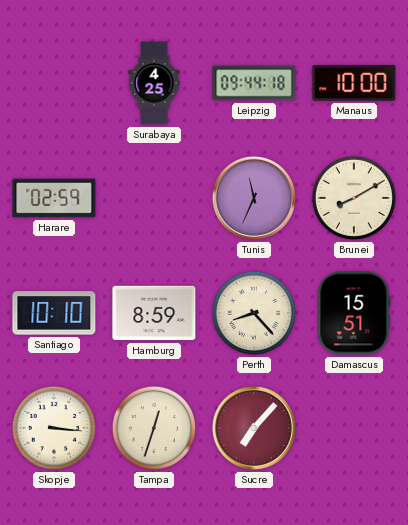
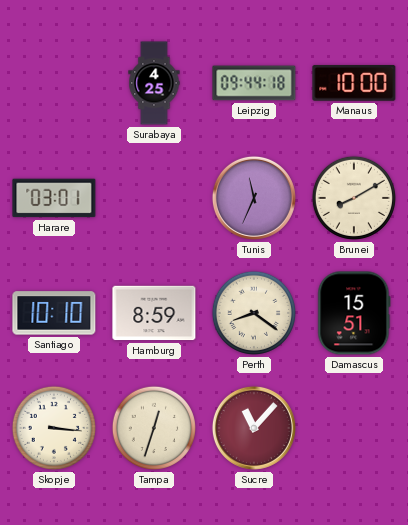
Harare: 02:59 -> 03:01
Perth: 8:23 -> 8:21
Sucre: 7:07 -> 11:07
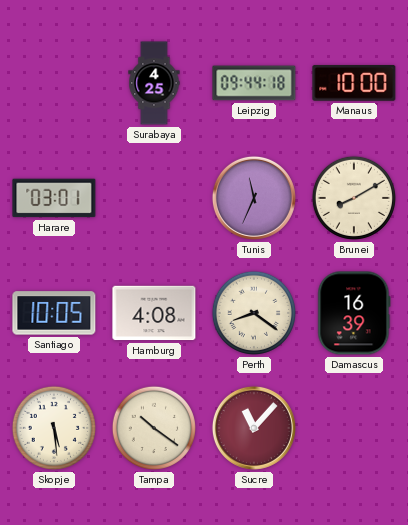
Santiago: 10:10 -> 10:05
Hamburg: 8:59 -> 4:08
Damascus: 15:51 -> 16:39
Skopje: 3:16 -> 5:29
Tampa: 12:33 -> 10:21
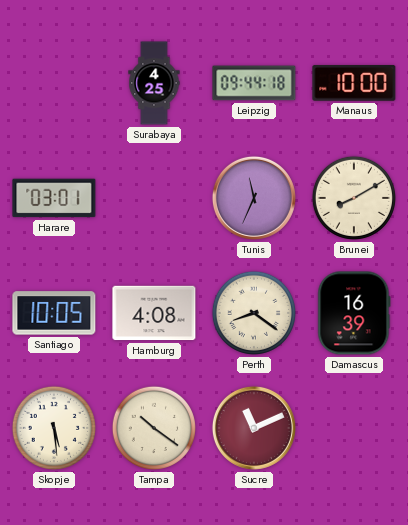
Sucre: 11:07 -> 11:11
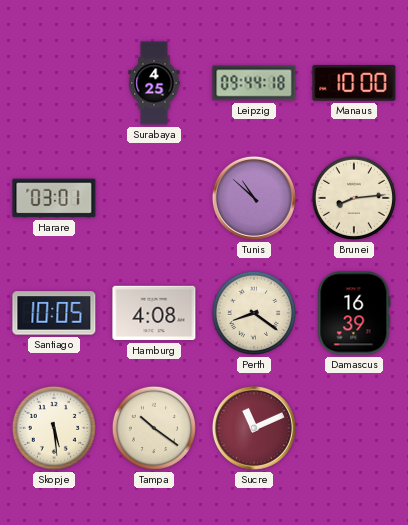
Tunis: 11:34 -> 10:52
Brunei: 8:10 -> 8:14
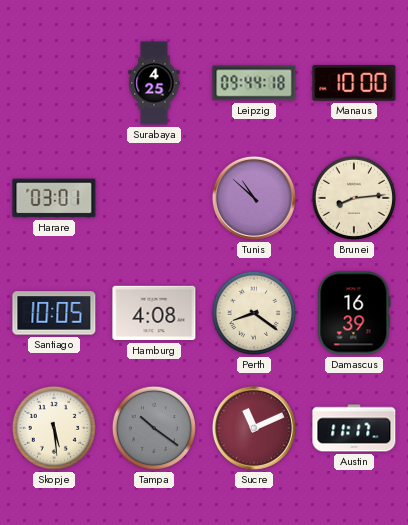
Tampa dial: cream -> grey
Austin: none -> 11:17
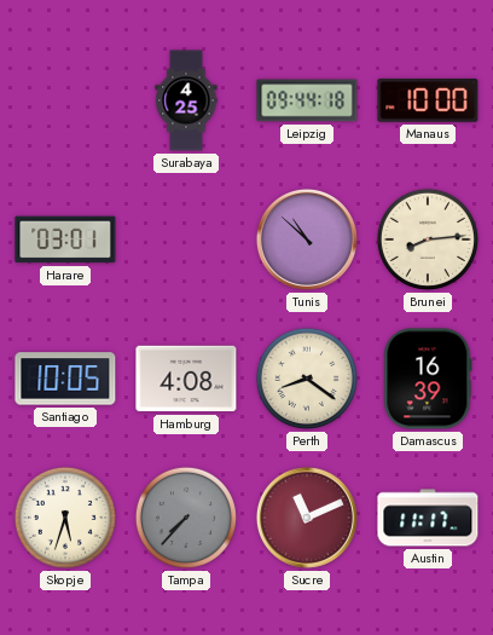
Skopje: 5:29 -> 5:33
Tampa: 10:21 -> 7:37
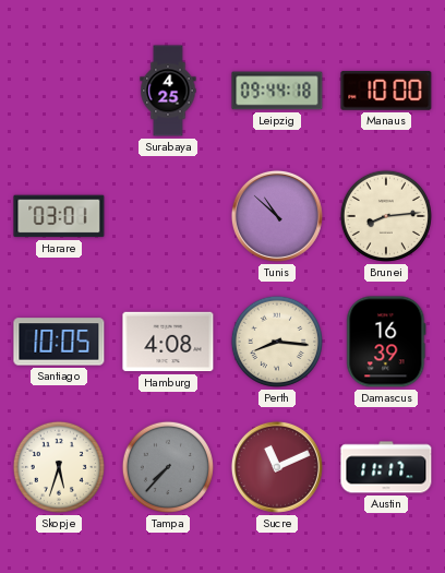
Perth: 8:21 -> 8:16
